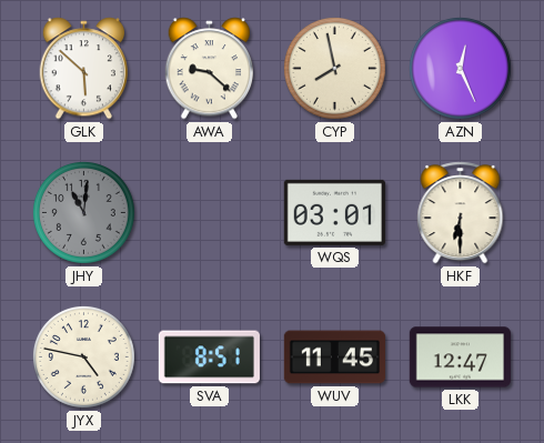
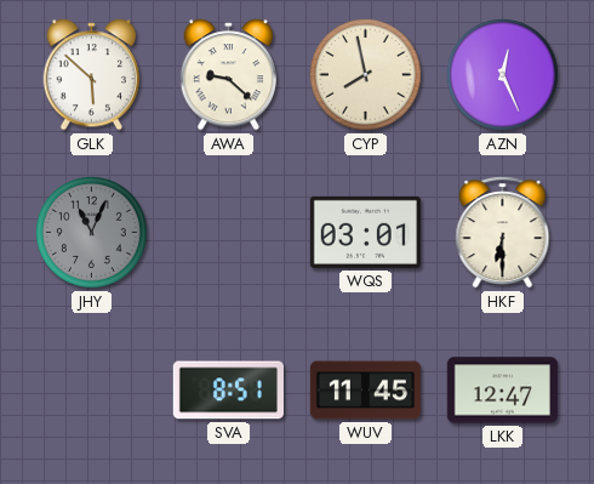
JHY: 11:01 -> 11:04
JYX: 4:47 -> none
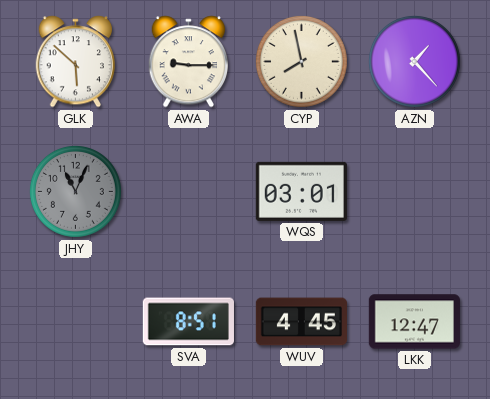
AWA: 9:22 -> 9:15
AZN: 12:26 -> 1:23
HKF: 6:30 -> none
WUV: 11:45 -> 4:45
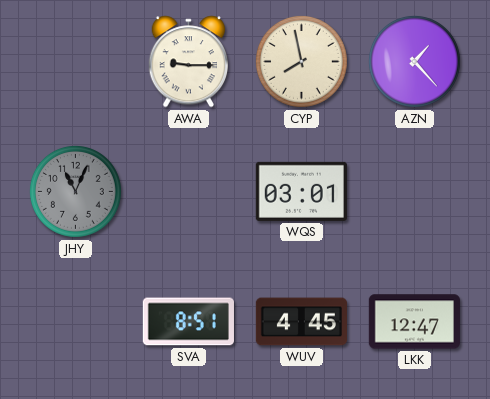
GLK: 5:52 -> none
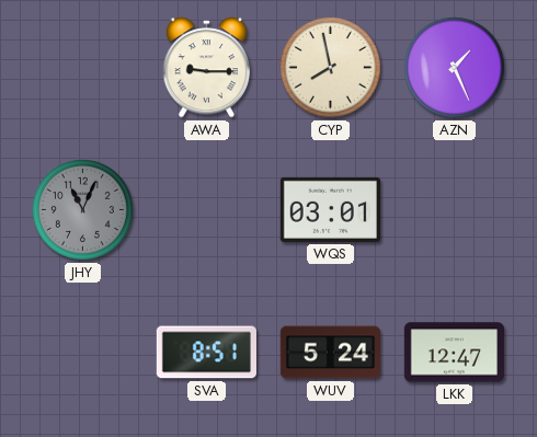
AZN: 1:23 -> 1:26
WUV: 4:45 -> 5:24
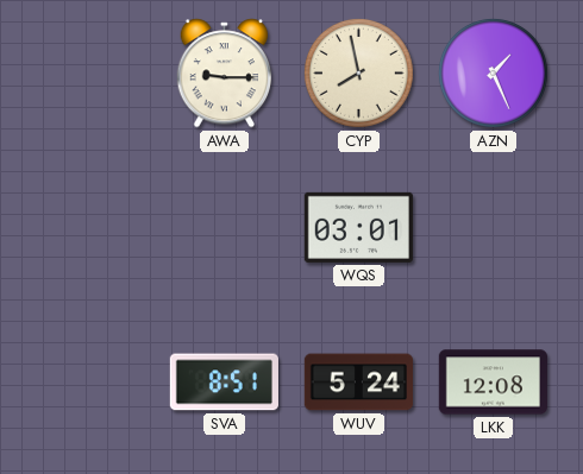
JHY: 11:04 -> none
LKK: 12:47 -> 12:08
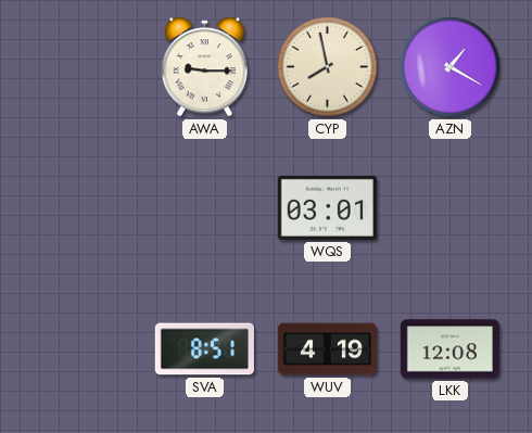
AZN: 1:26 -> 1:20
WUV: 5:24 -> 4:19
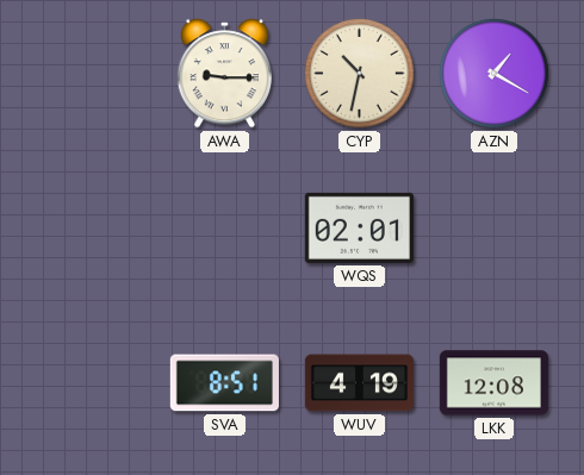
CYP: 7:58 -> 10:32
WQS: 03:01 -> 02:01
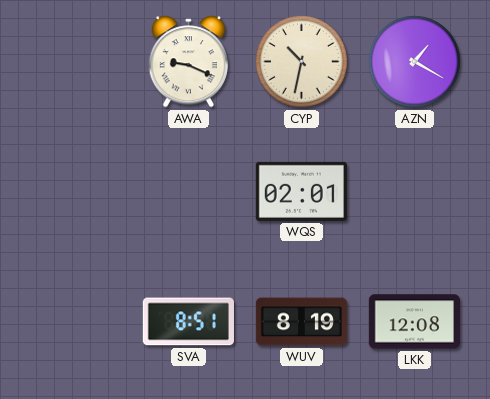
AWA: 9:15 -> 9:19
WUV: 4:19 -> 8:19
